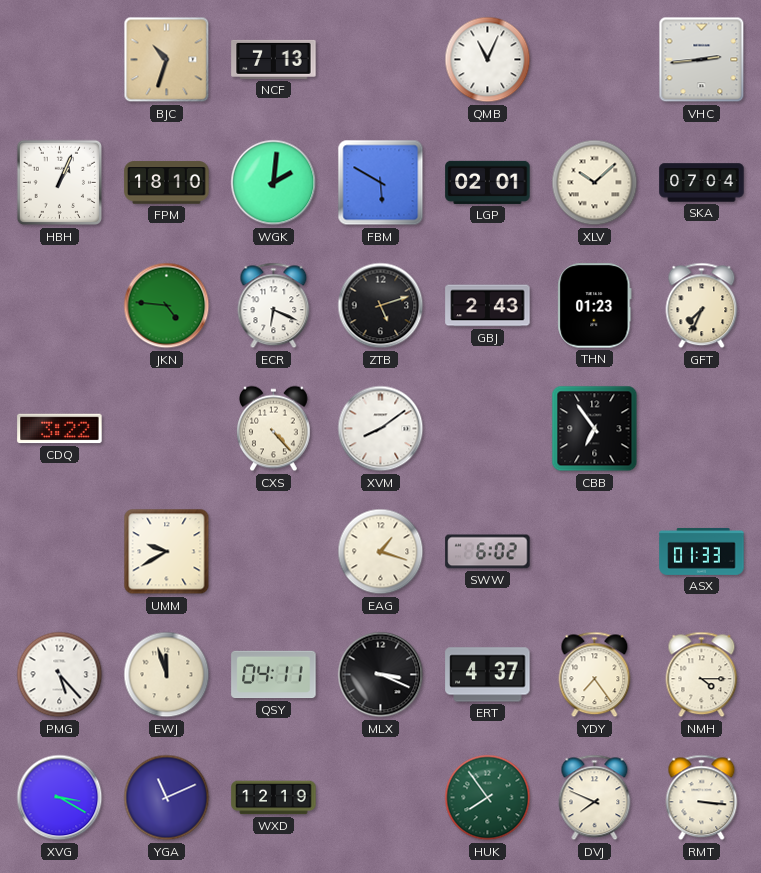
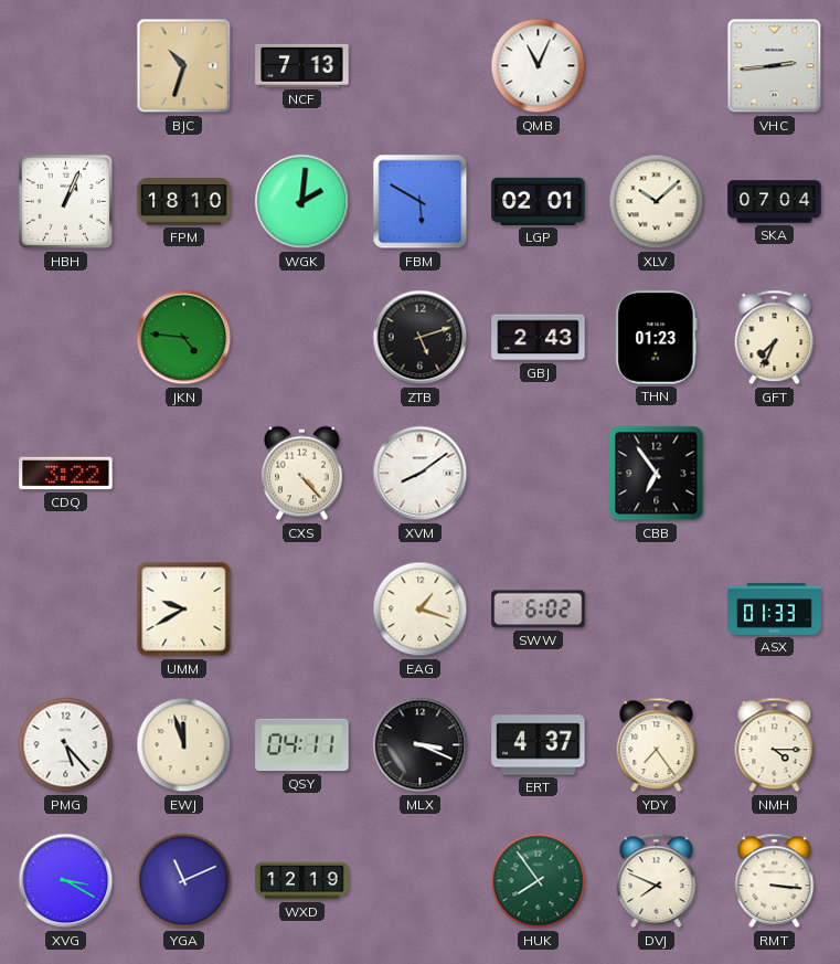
ECR: 6:19 -> none
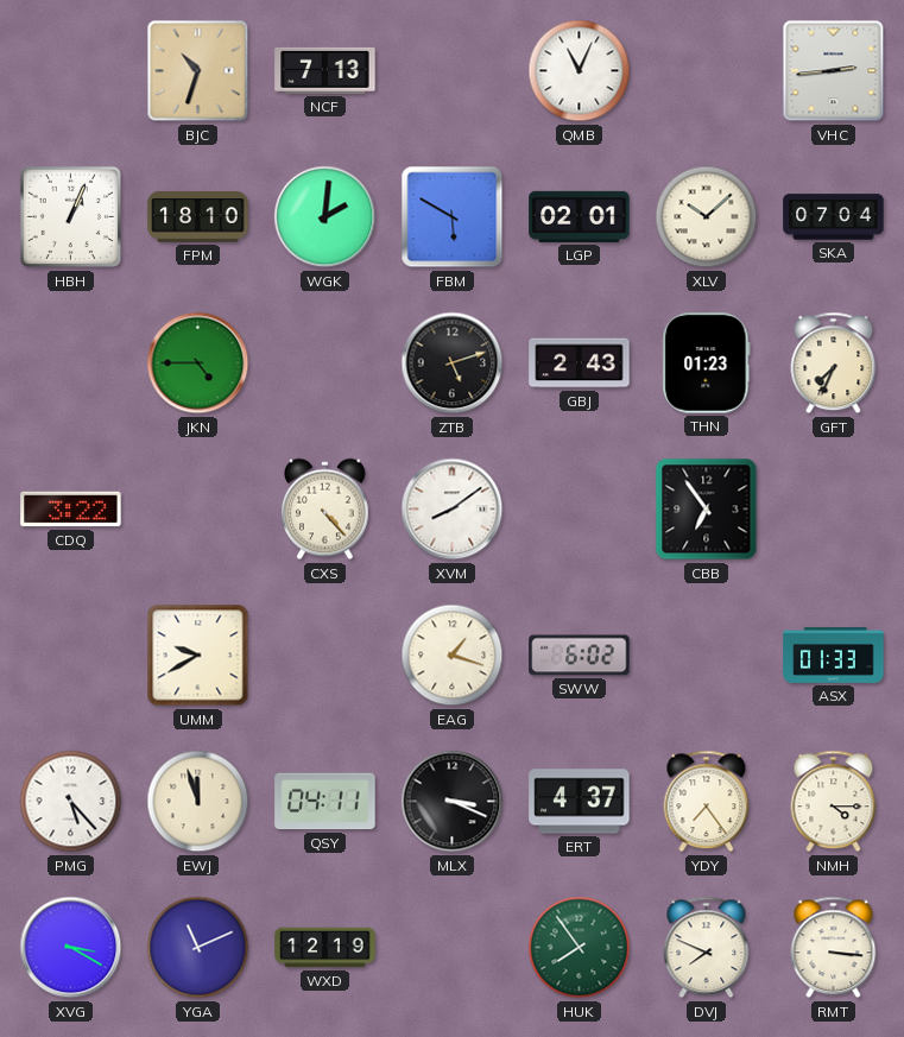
JKN: 4:46 -> 4:45
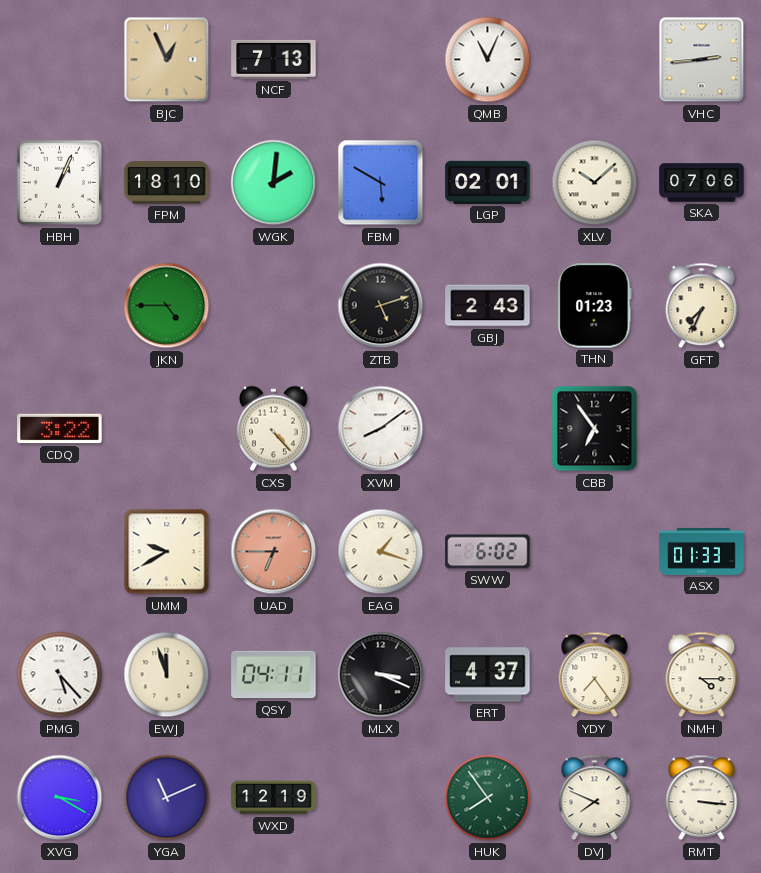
BJC: 10:33 -> 12:56
SKA: 07:04 -> 07:06
UAD: none -> 6:45
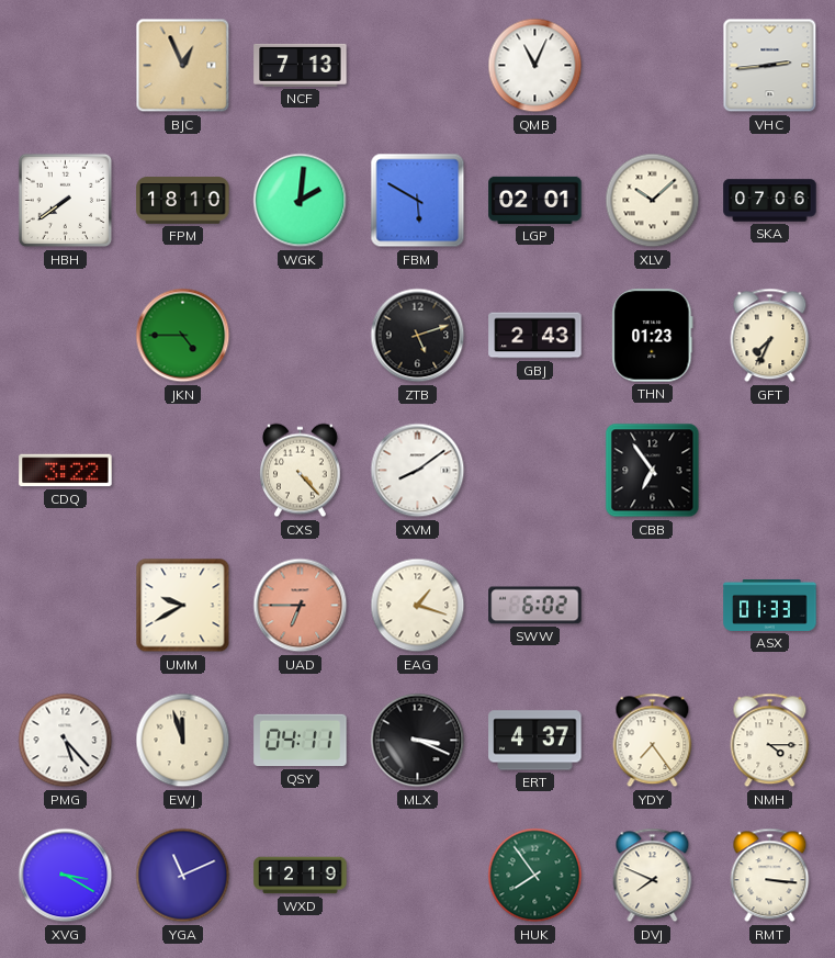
HBH: 1:04 -> 7:39
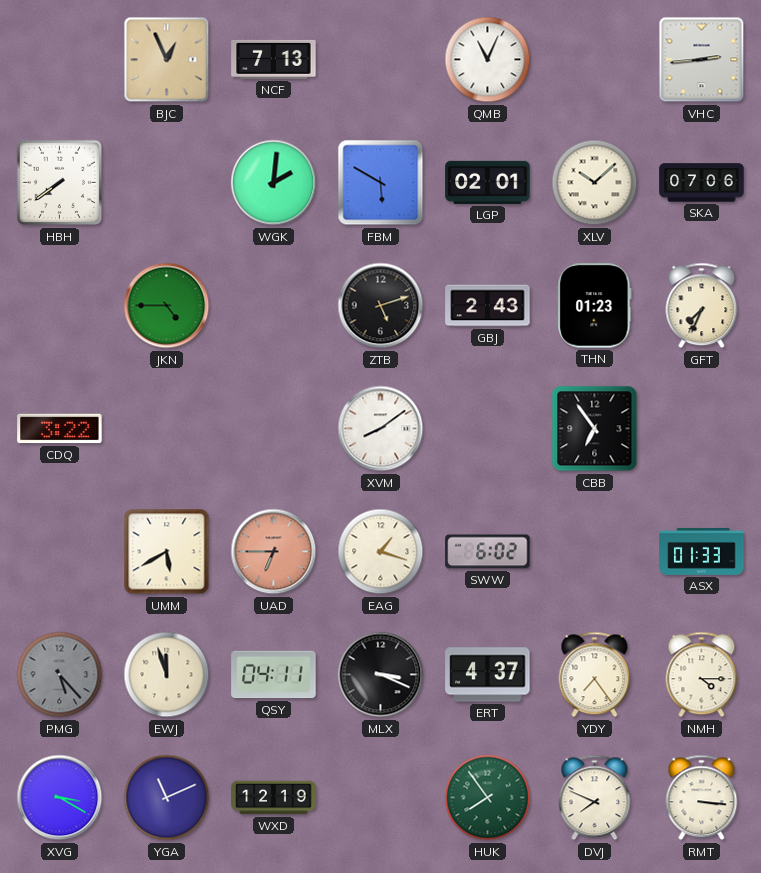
FPM: 18:10 -> none
CXS: 4:23 -> none
UMM: 9:40 -> 5:40
PMG dial: white -> grey
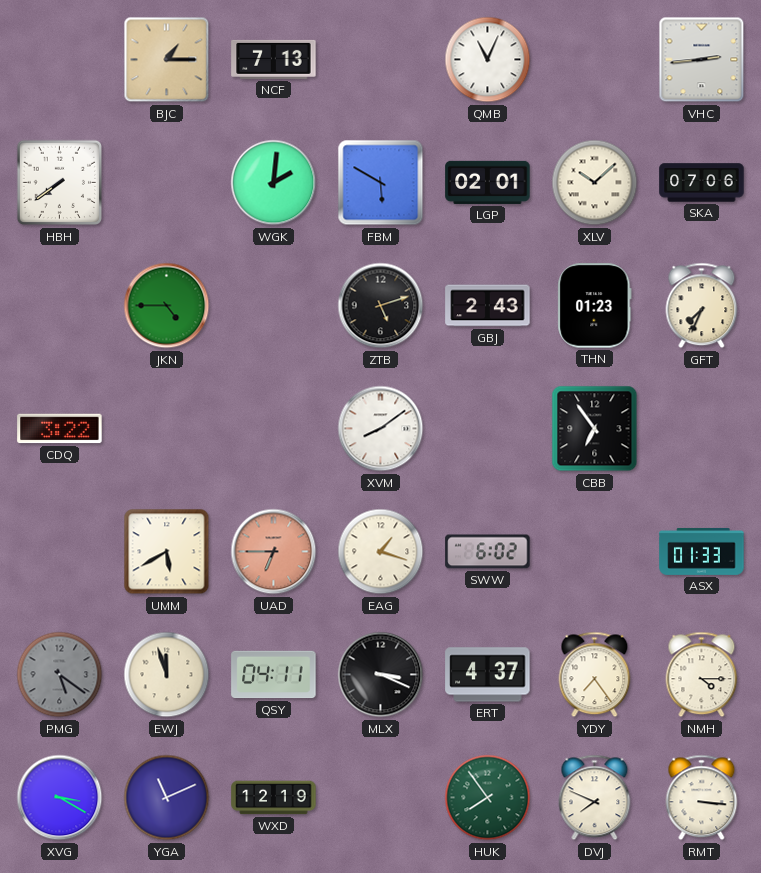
BJC: 12:56 -> 1:15
PMG: 5:23 -> 5:21
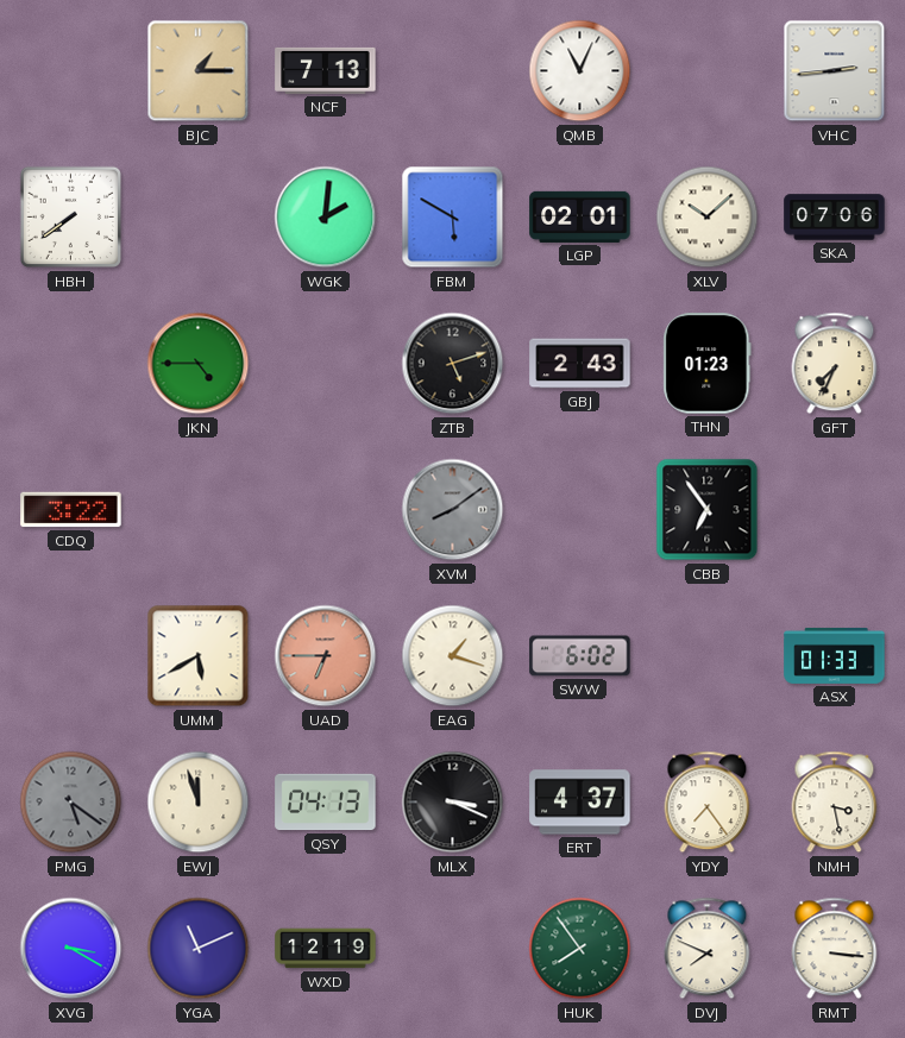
XVM dial: white -> grey
QSY: 04:11 -> 04:13
NMH: 4:15 -> 3:28
